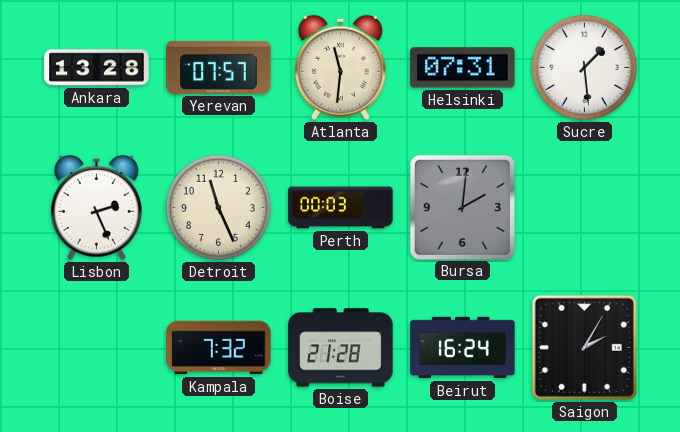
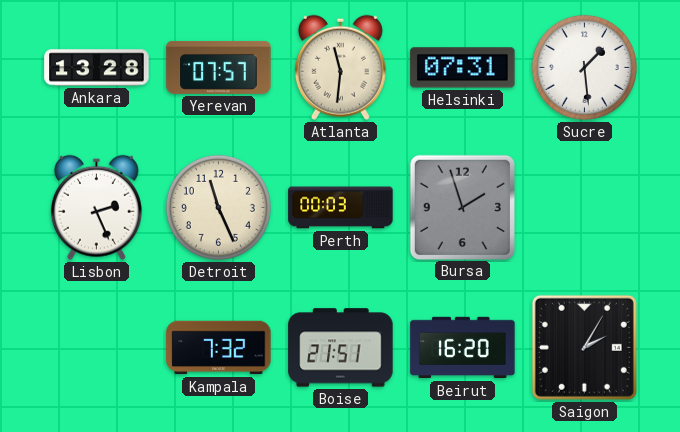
Bursa: 2:01 -> 1:57
Boise: 21:28 -> 21:51
Beirut: 16:24 -> 16:20
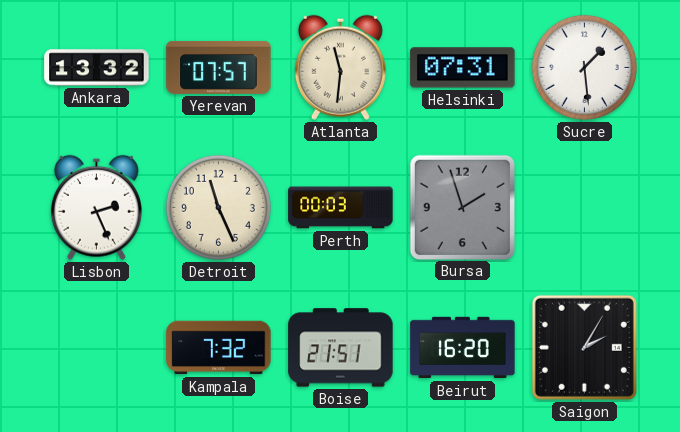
Ankara: 13:28 -> 13:32
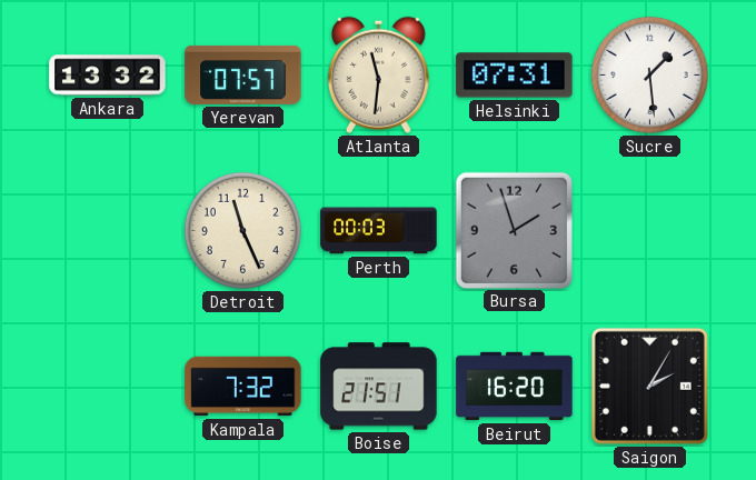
Lisbon: 2:26 -> none
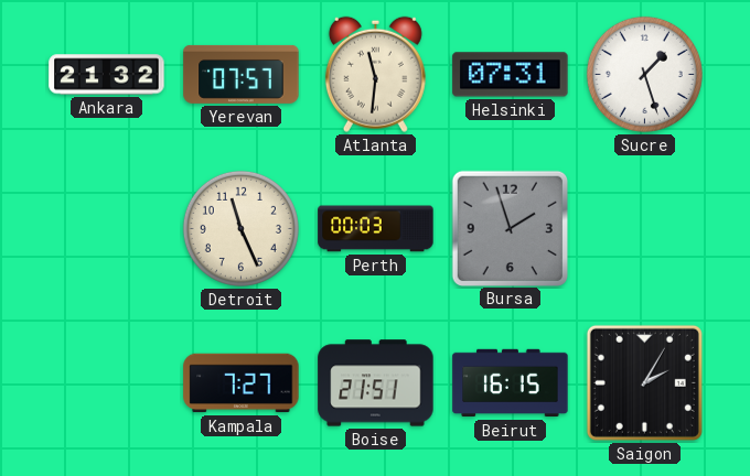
Ankara: 13:32 -> 21:32
Sucre: 1:29 -> 1:27
Kampala: 7:32 -> 7:27
Beirut: 16:20 -> 16:15
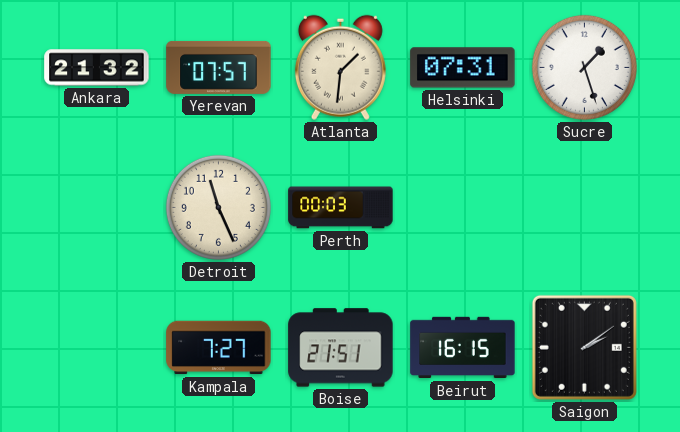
Atlanta: 11:31 -> 1:31
Bursa: 1:57 -> none
Saigon: 2:05 -> 2:09
